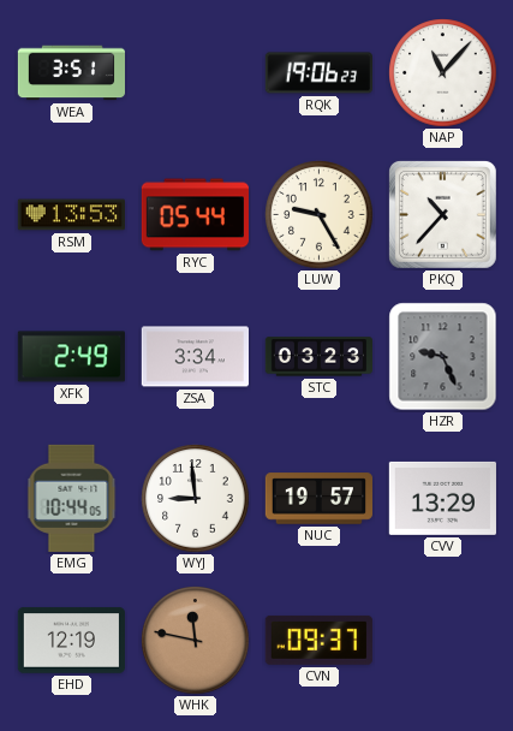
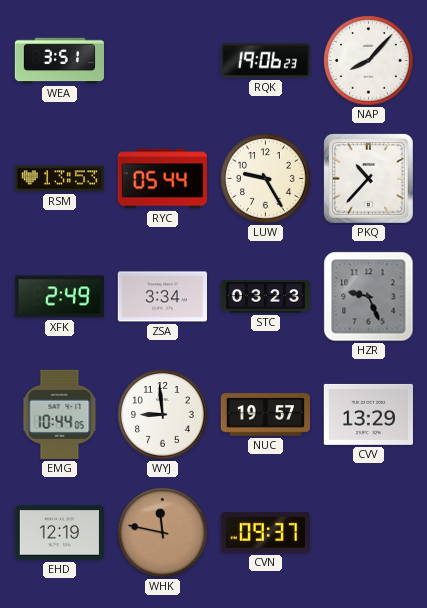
NAP: 11:07 -> 8:07
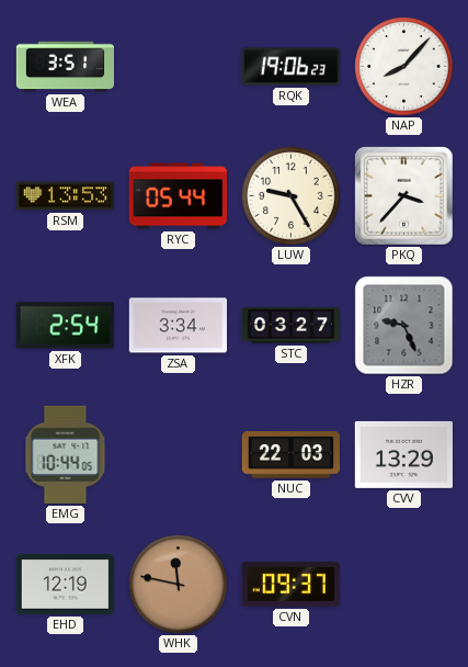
PKQ: 10:37 -> 3:37
XFK: 2:49 -> 2:54
STC: 03:23 -> 03:27
WYJ: 8:59 -> none
NUC: 19:57 -> 22:03
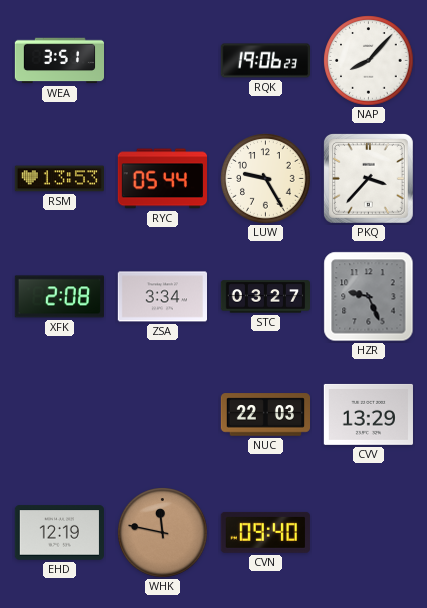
XFK: 2:54 -> 2:08
EMG: 10:44 -> none
CVN: 09:37 -> 09:40
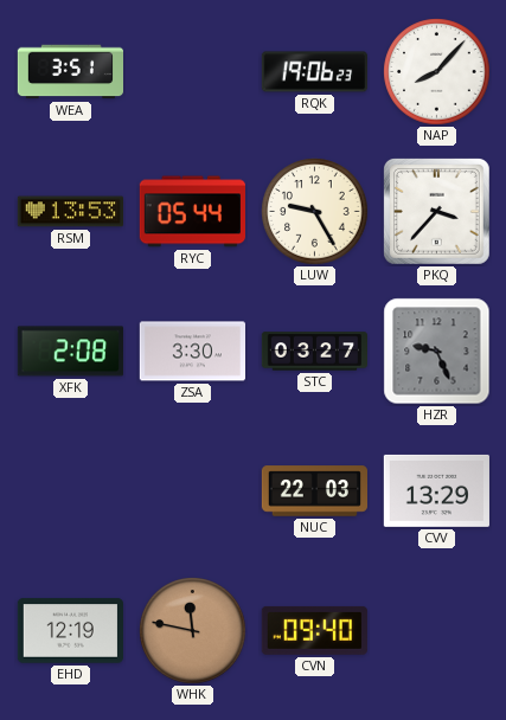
ZSA: 3:34 -> 3:30
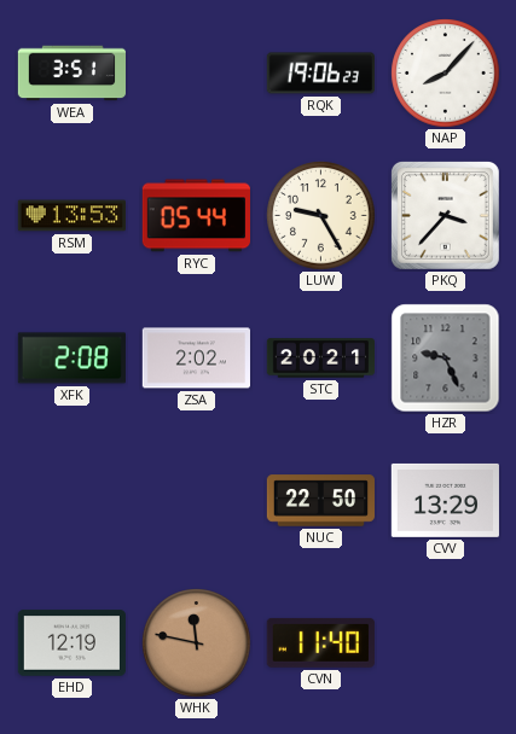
ZSA: 3:30 -> 2:02
STC: 03:27 -> 20:21
NUC: 22:03 -> 22:50
CVN: 09:40 -> 11:40
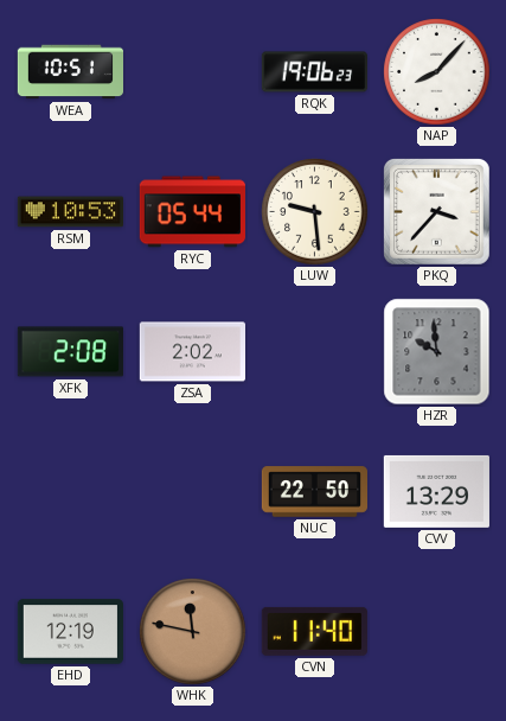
WEA: 3:51 -> 10:51
RSM: 13:53 -> 10:53
LUW: 9:25 -> 9:29
STC: 20:21 -> none
HZR: 9:26 -> 9:59
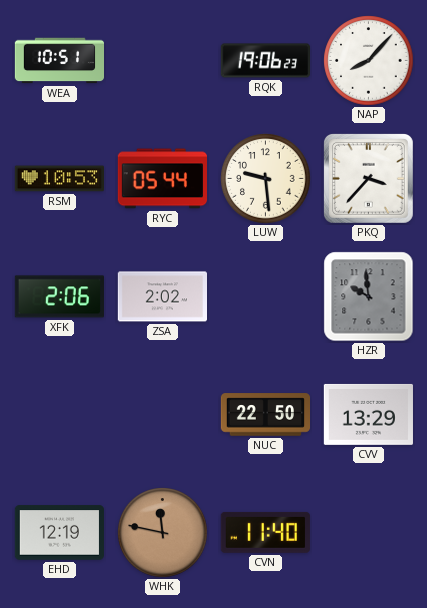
XFK: 2:08 -> 2:06
